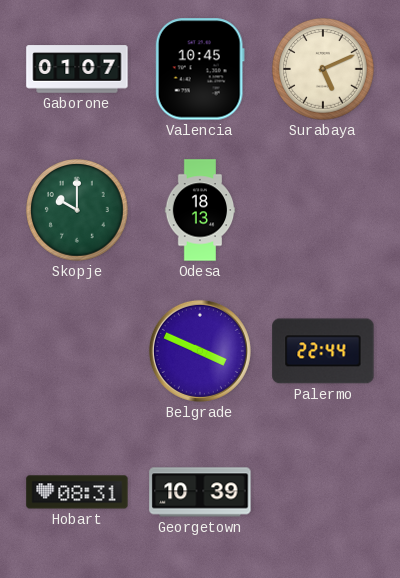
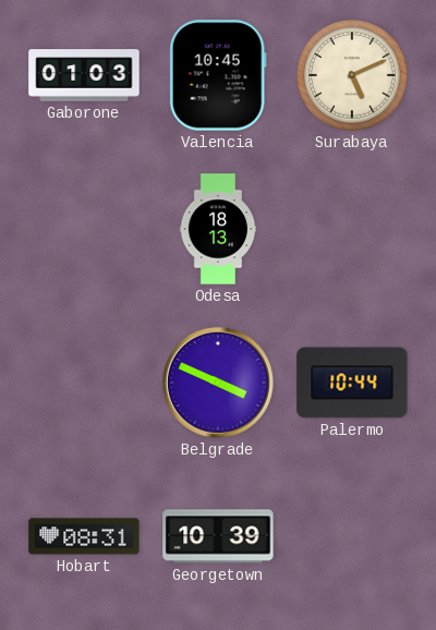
Gaborone: 01:07 -> 01:03
Skopje: 10:00 -> none
Palermo: 22:44 -> 10:44
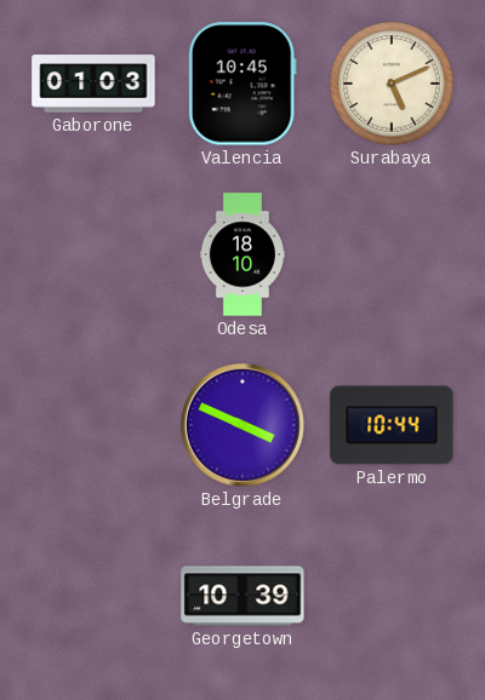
Odesa: 18:13 -> 18:10
Hobart: 08:31 -> none
